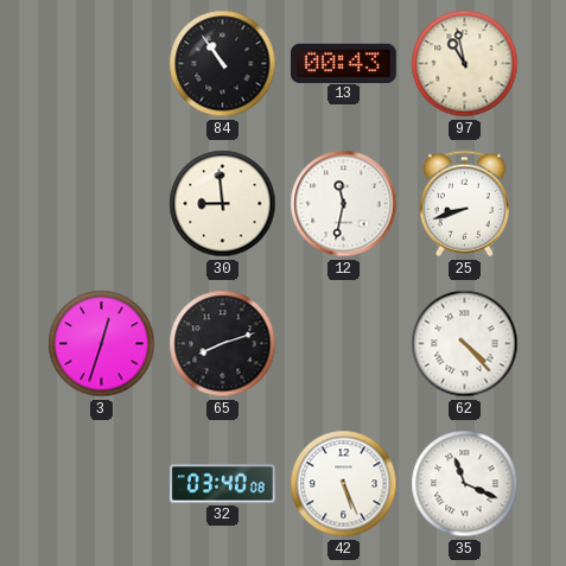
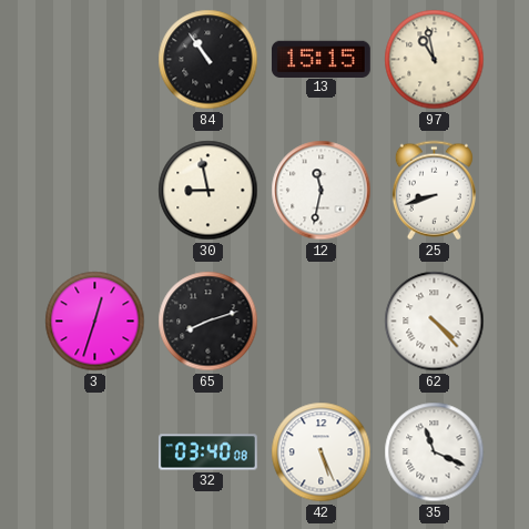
13: 00:43 -> 15:15
30: 8:59 -> 8:58
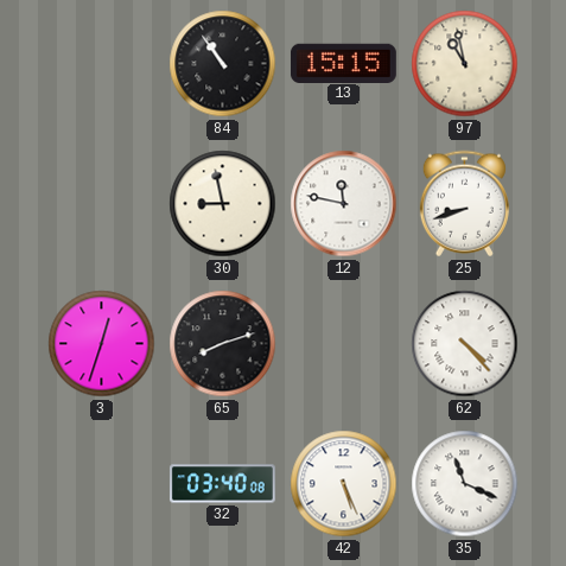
12: 11:32 -> 11:47
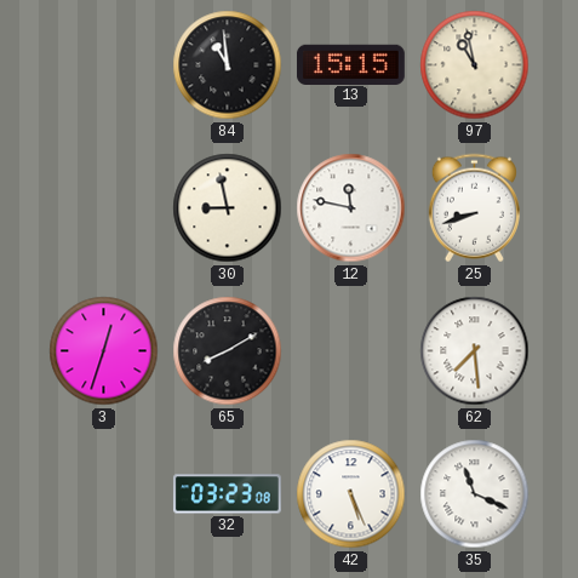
84: 10:54 -> 10:59
65: 8:12 -> 8:10
62: 4:23 -> 7:29
32: 03:40 -> 03:23
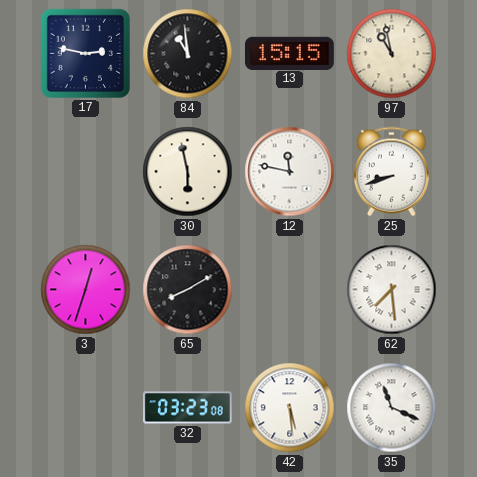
17: none -> 2:47
30: 8:58 -> 5:58
42: 5:26 -> 5:29
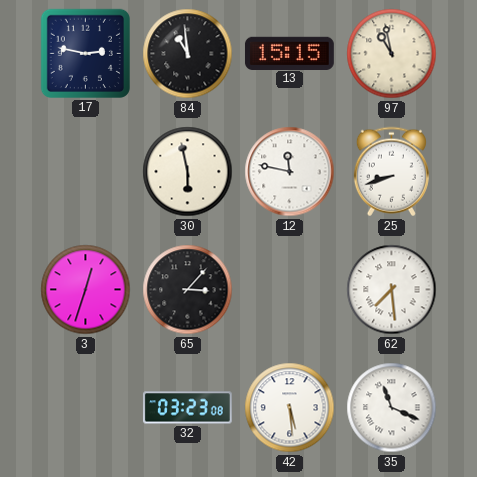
65: 8:10 -> 3:07
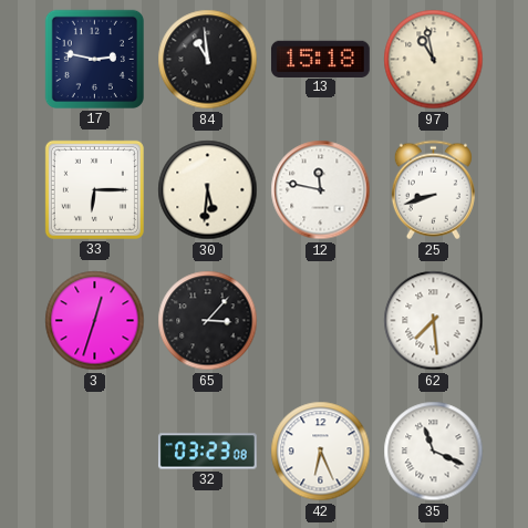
13: 15:15 -> 15:18
33: none -> 6:15
30: 5:58 -> 5:31
42: 5:29 -> 6:26
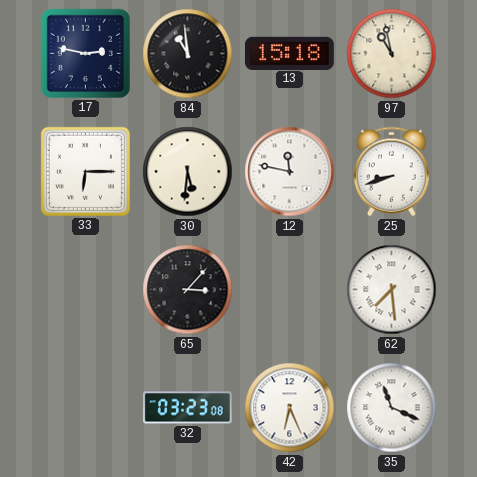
3: 12:33 -> none
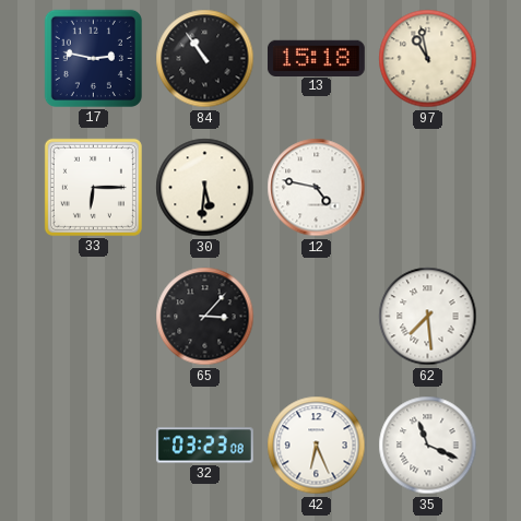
84: 10:59 -> 10:54
12: 11:47 -> 4:47
25: 8:42 -> none
